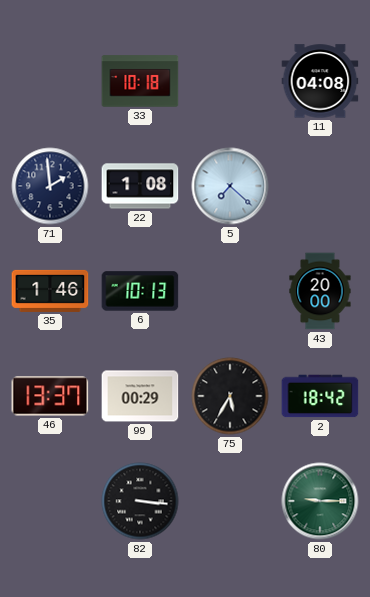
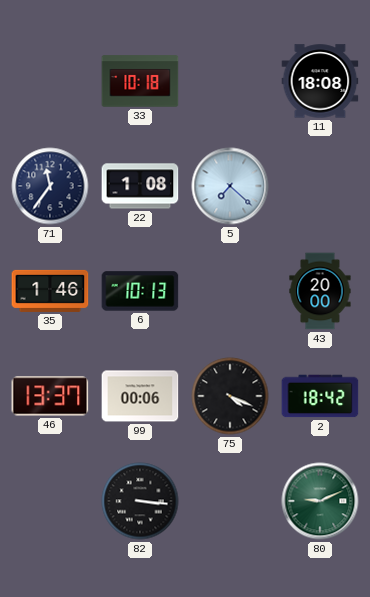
11: 04:08 -> 18:08
71: 1:59 -> 11:36
99: 00:29 -> 00:06
75: 5:35 -> 4:19
80: 9:15 -> 9:11
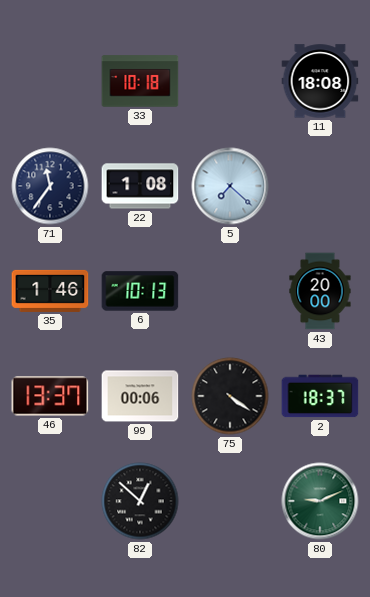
75: 4:19 -> 4:21
2: 18:42 -> 18:37
82: 3:16 -> 12:52
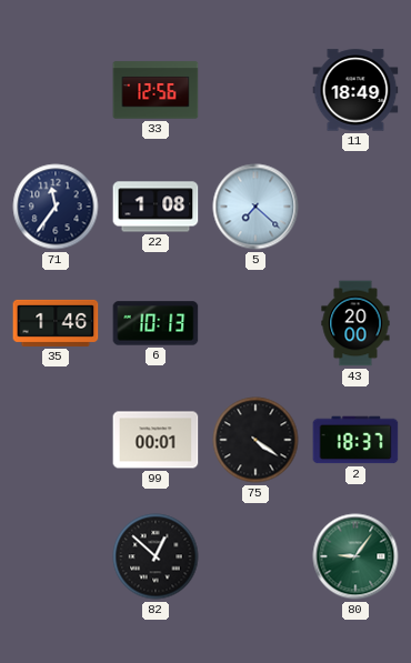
33: 10:18 -> 12:56
11: 18:08 -> 18:49
46: 13:37 -> none
99: 00:06 -> 00:01
80: 9:11 -> 9:06
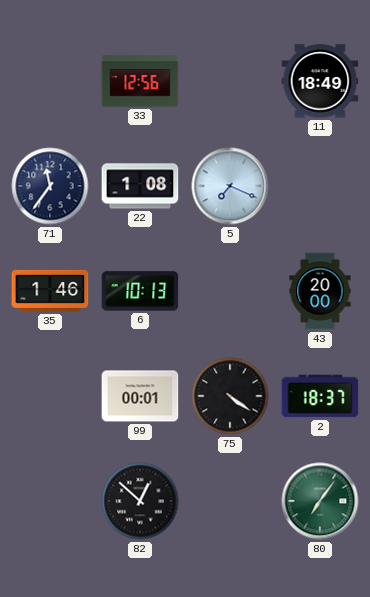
5: 7:22 -> 7:19
80: 9:06 -> 7:06
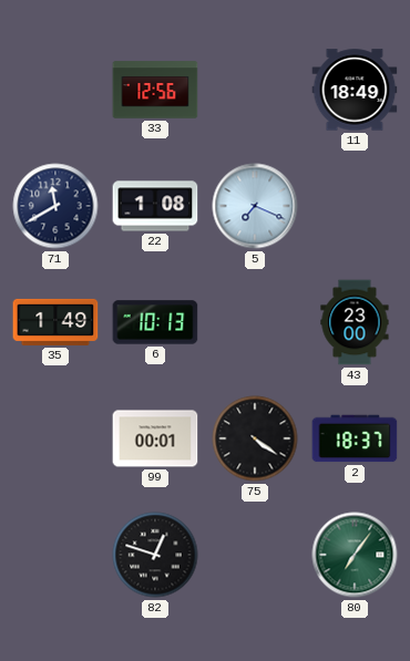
71: 11:36 -> 11:40
35: 1:46 -> 1:49
43: 20:00 -> 23:00
82: 12:52 -> 12:48
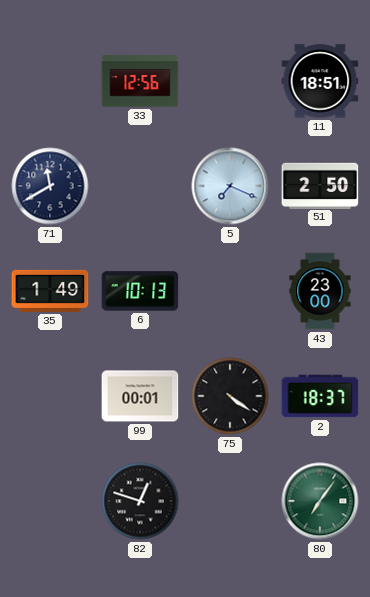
11: 18:49 -> 18:51
22: 1:08 -> none
51: none -> 2:50
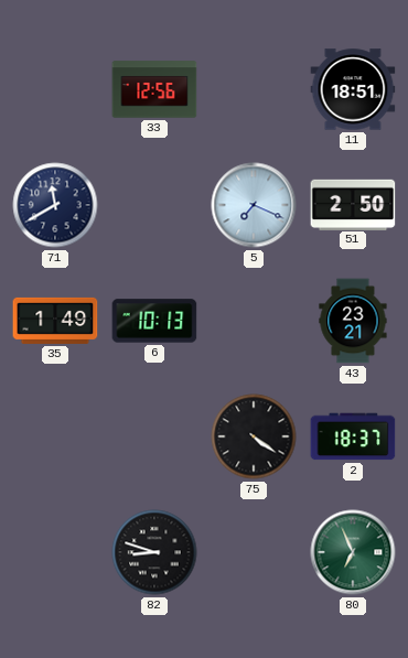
43: 23:00 -> 23:21
99: 00:01 -> none
82: 12:48 -> 8:48
80: 7:06 -> 6:56
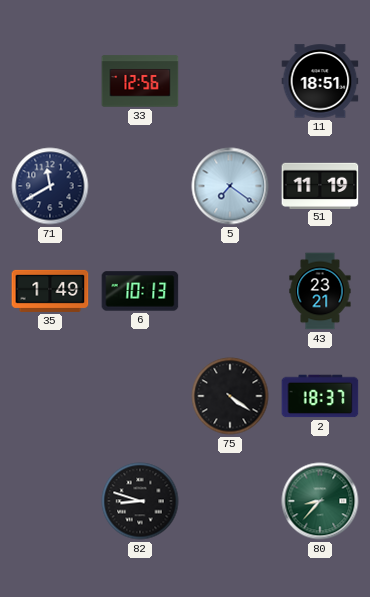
5: 7:19 -> 7:21
51: 2:50 -> 11:19
80: 6:56 -> 8:37
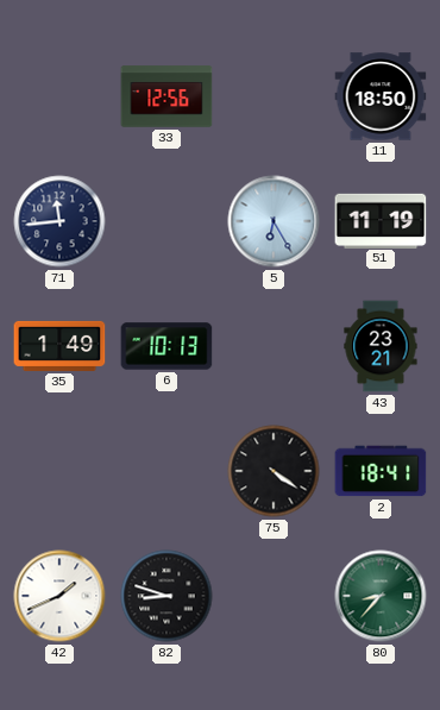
11: 18:51 -> 18:50
71: 11:40 -> 11:44
5: 7:21 -> 6:25
2: 18:37 -> 18:41
42: none -> 1:41
